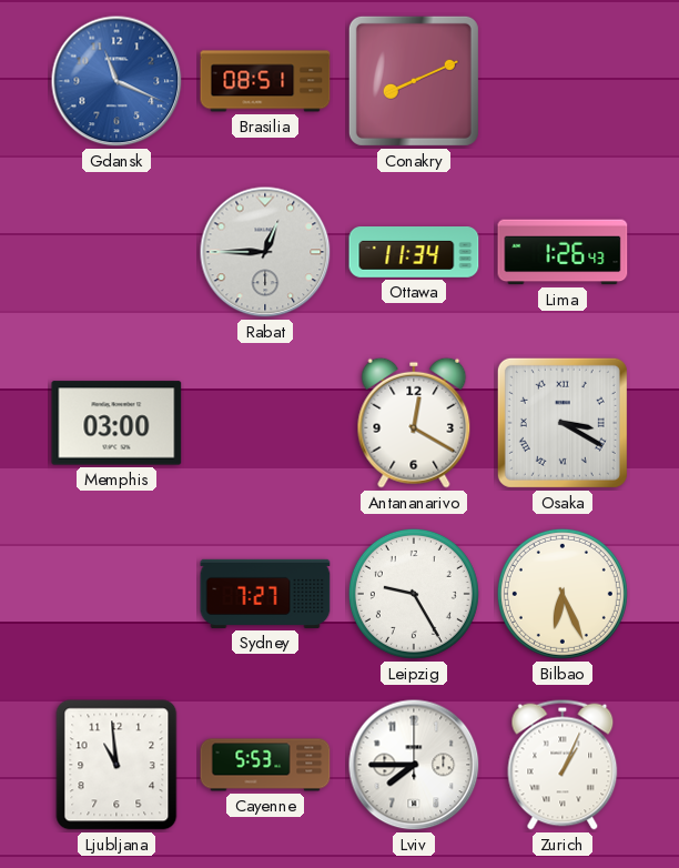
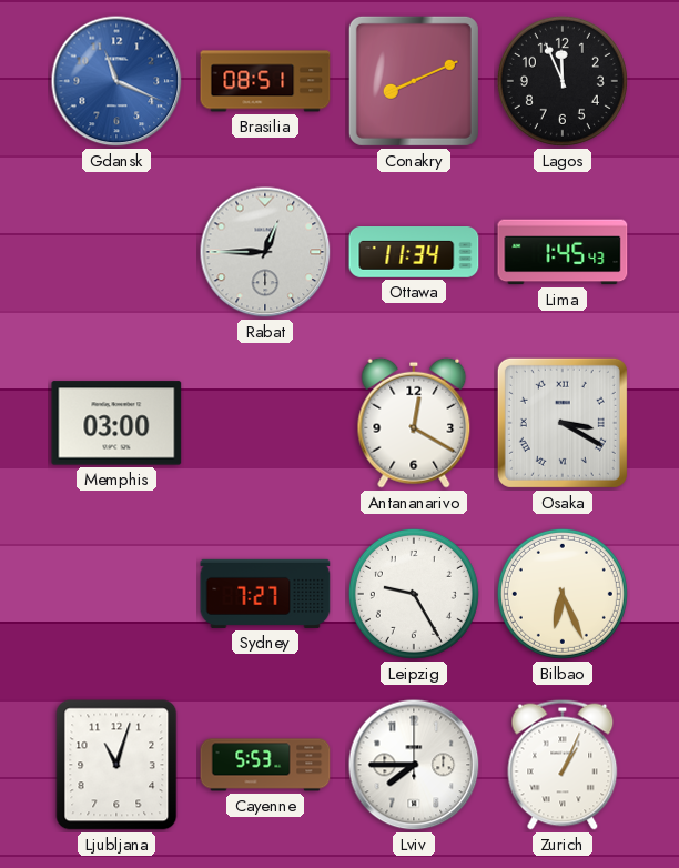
Lagos: none -> 11:56
Lima: 1:26 -> 1:45
Ljubljana: 10:59 -> 11:03
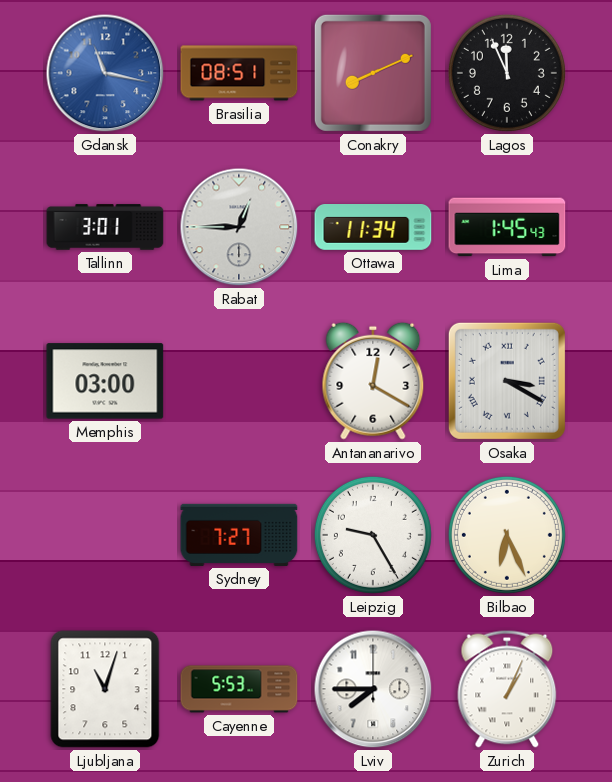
Gdansk: 11:19 -> 11:17
Tallinn: none -> 3:01
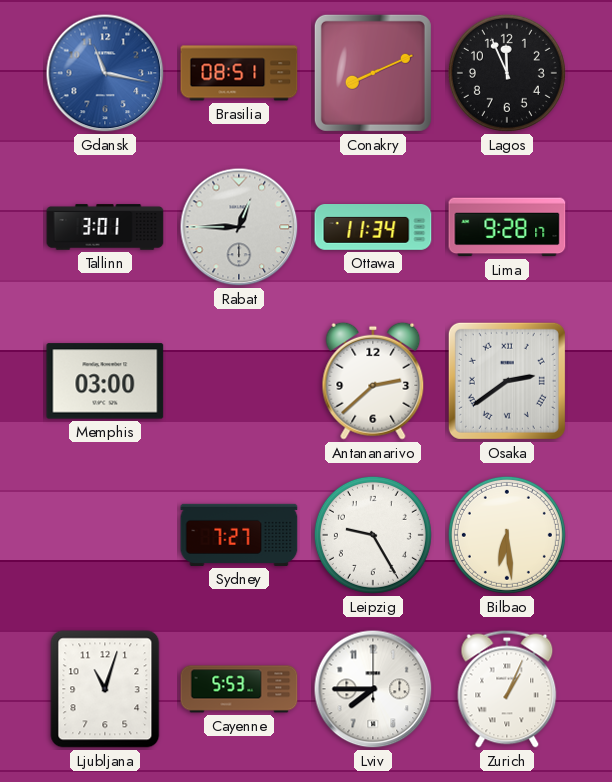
Lima: 1:45 -> 9:28
Antananarivo: 12:20 -> 2:38
Osaka: 3:20 -> 2:39
Bilbao: 6:26 -> 6:29
